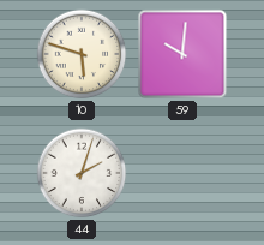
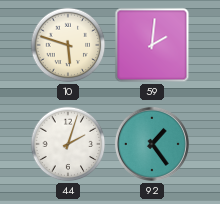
59: 10:01 -> 2:01
92: none -> 1:24
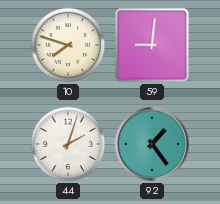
10: 5:48 -> 7:48
59: 2:01 -> 9:01
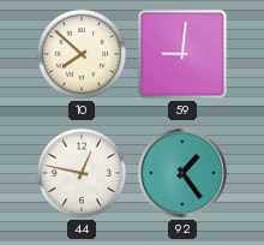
10: 7:48 -> 7:52
44: 2:03 -> 12:47
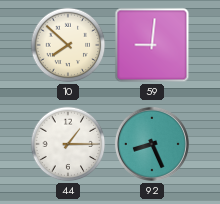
44: 12:47 -> 1:15
92: 1:24 -> 8:26
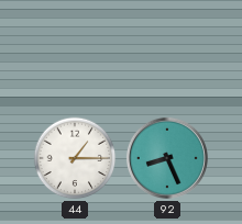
10: 7:52 -> none
59: 9:01 -> none
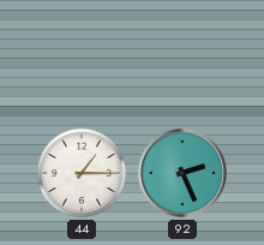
92: 8:26 -> 2:26
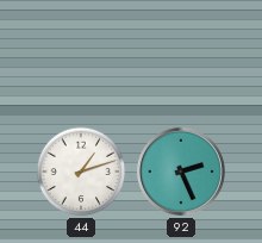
44: 1:15 -> 1:12
